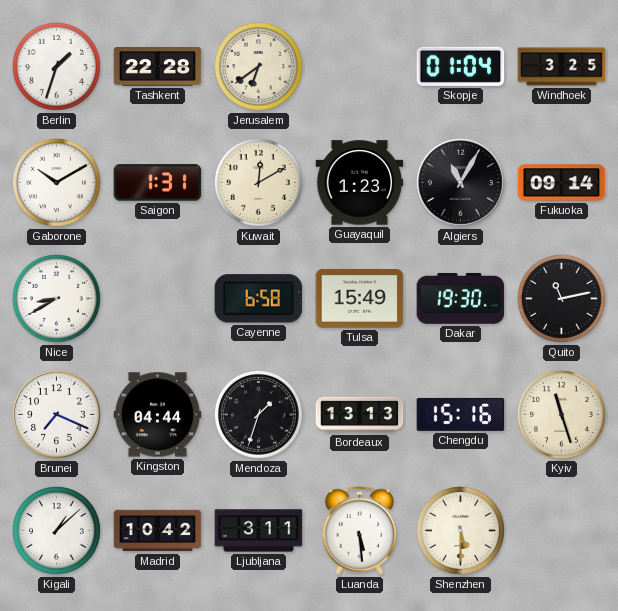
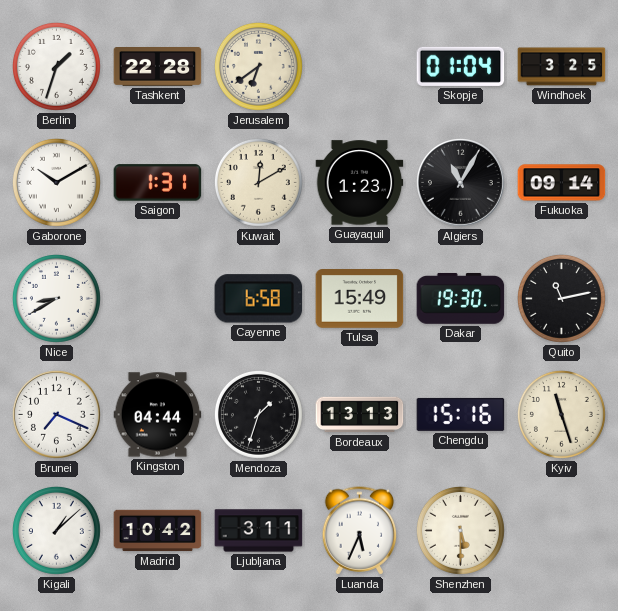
Luanda: 5:29 -> 5:34
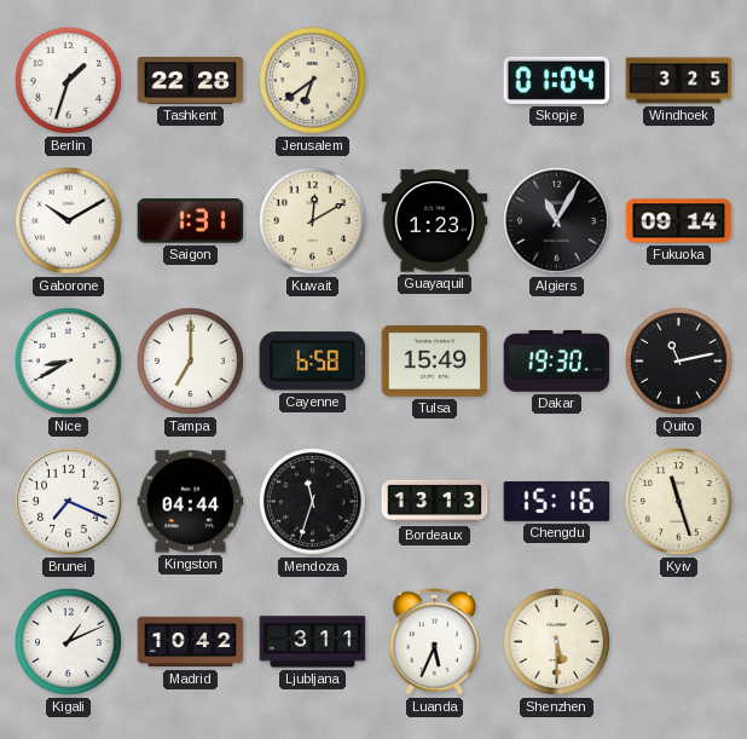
Tampa: none -> 7:00
Mendoza: 1:33 -> 11:33
Kigali: 1:08 -> 1:11
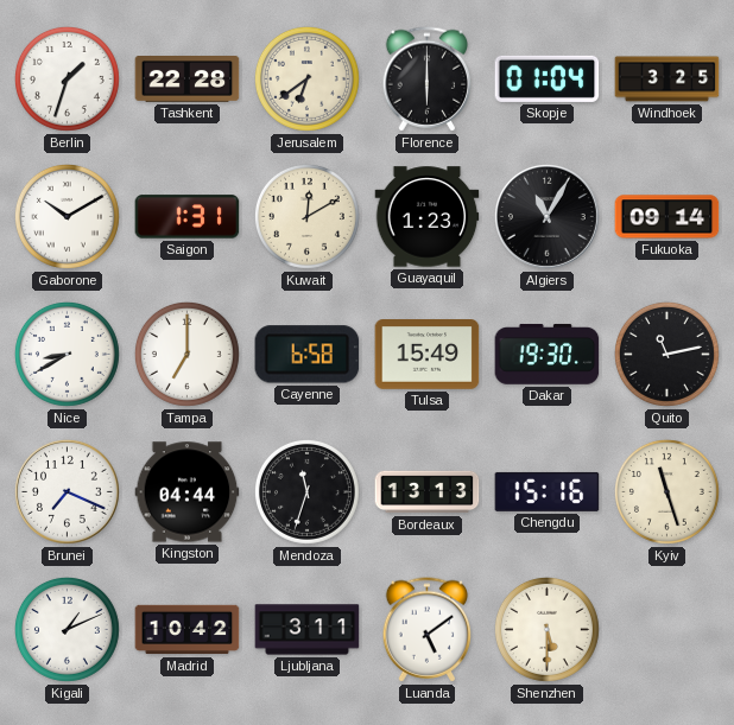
Florence: none -> 6:00
Luanda: 5:34 -> 5:09
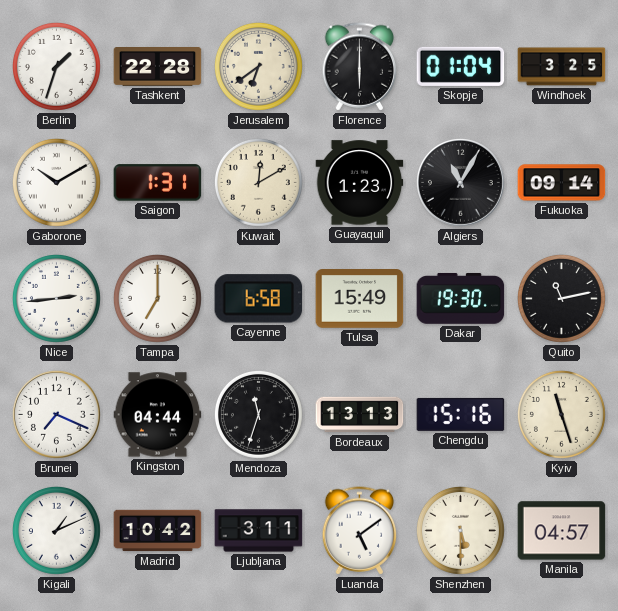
Nice: 8:40 -> 2:44
Manila: none -> 04:57
